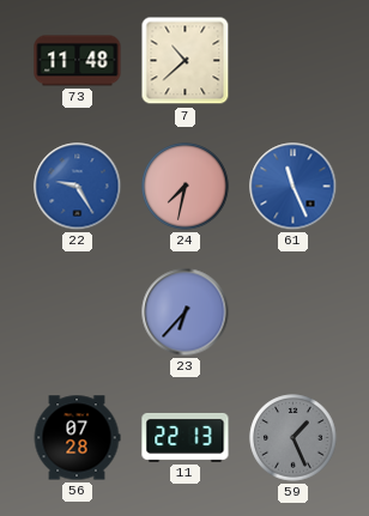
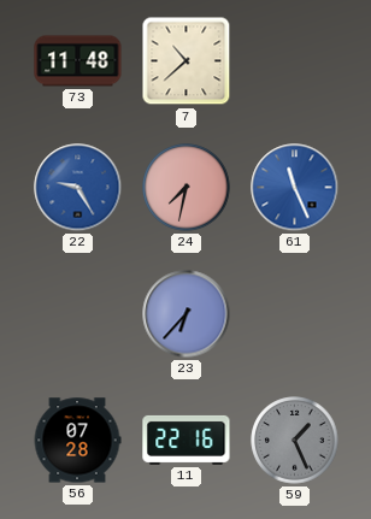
11: 22:13 -> 22:16
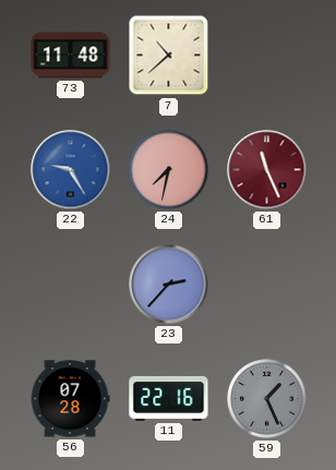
61 dial: blue -> burgundy
23: 6:37 -> 2:37
